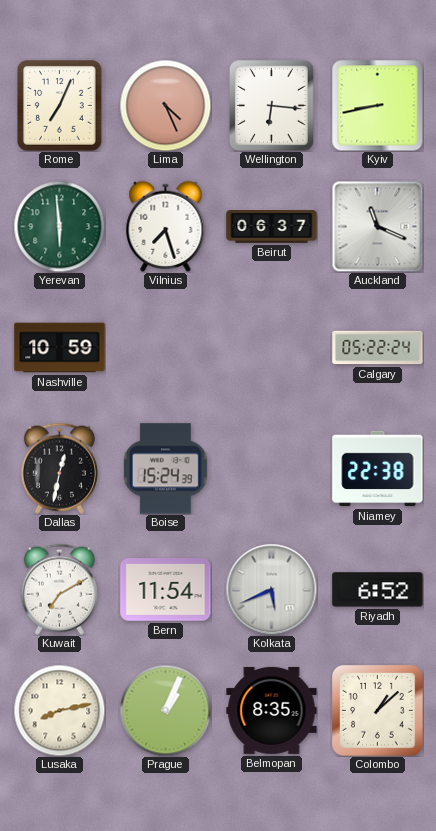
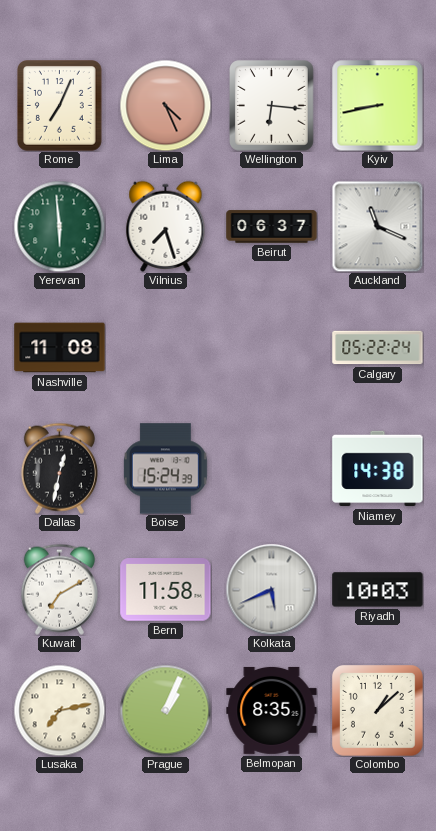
Nashville: 10:59 -> 11:08
Niamey: 22:38 -> 14:38
Bern: 11:54 -> 11:58
Riyadh: 6:52 -> 10:03
Lusaka: 8:13 -> 7:13
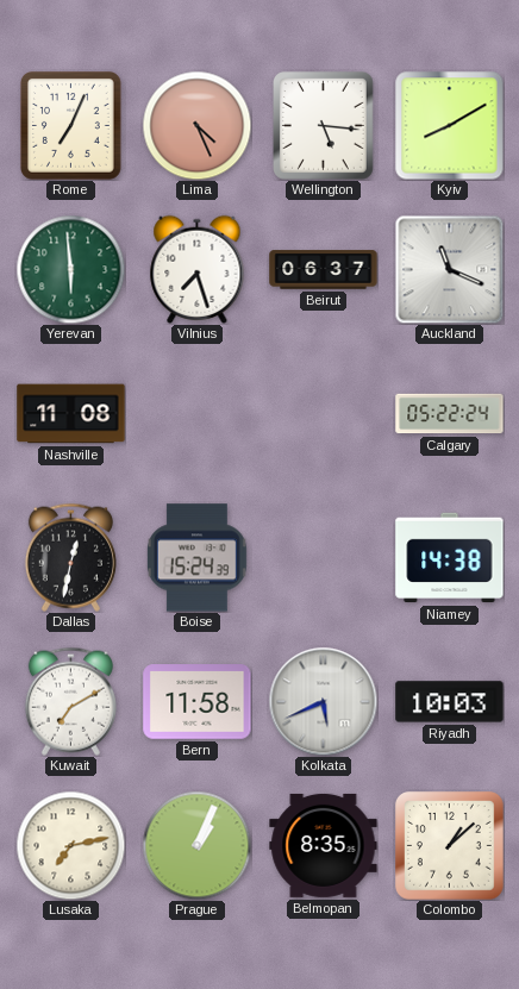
Wellington: 6:16 -> 5:16
Kyiv: 8:43 -> 8:10
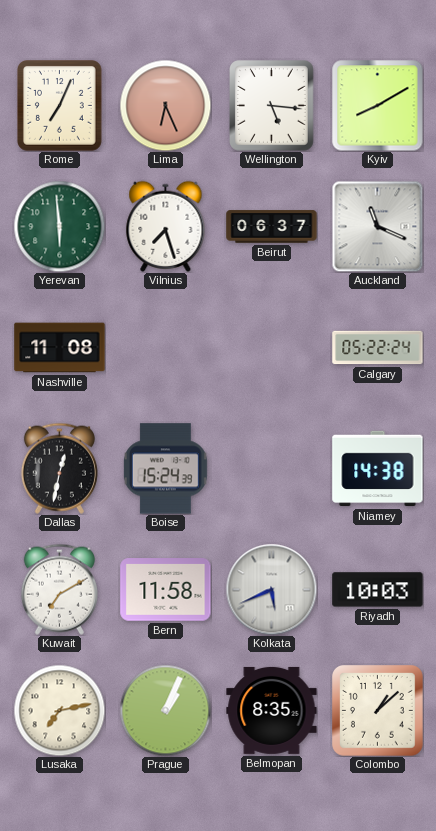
Lima: 4:26 -> 6:26
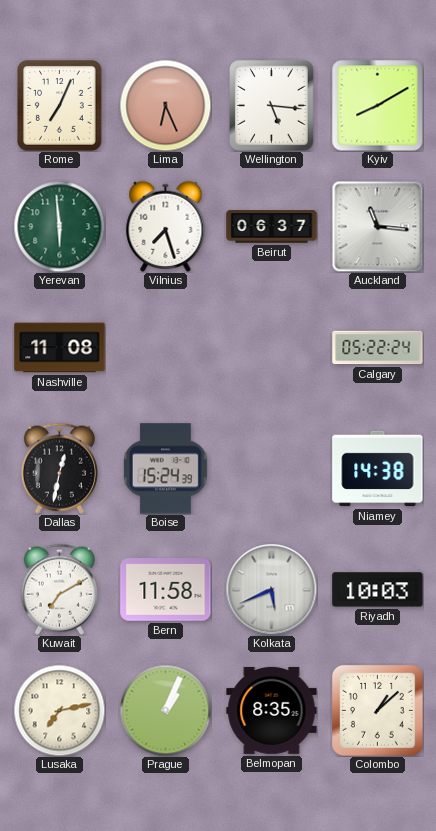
Auckland: 11:19 -> 11:16
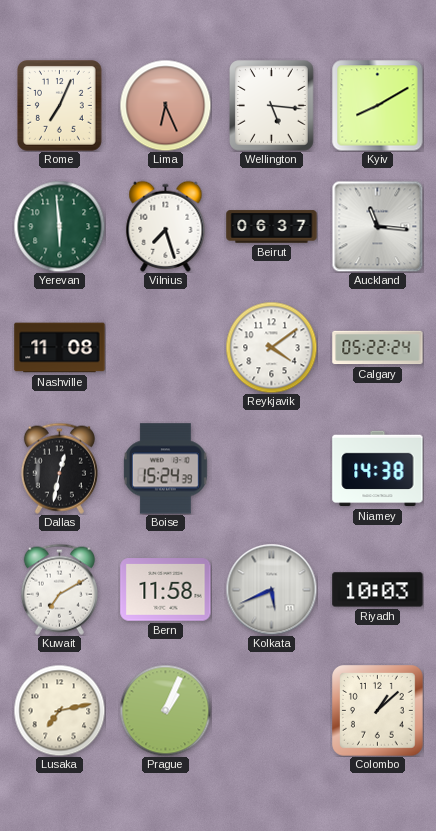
Reykjavik: none -> 4:09
Belmopan: 8:35 -> none
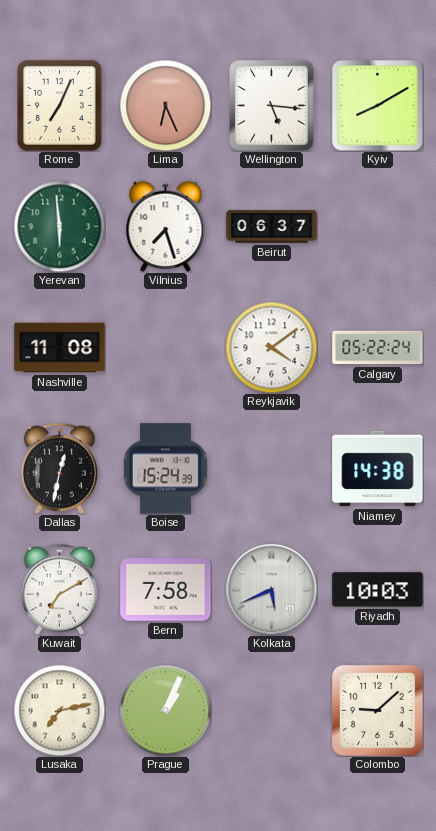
Auckland: 11:16 -> none
Bern: 11:58 -> 7:58
Colombo: 1:08 -> 9:08
